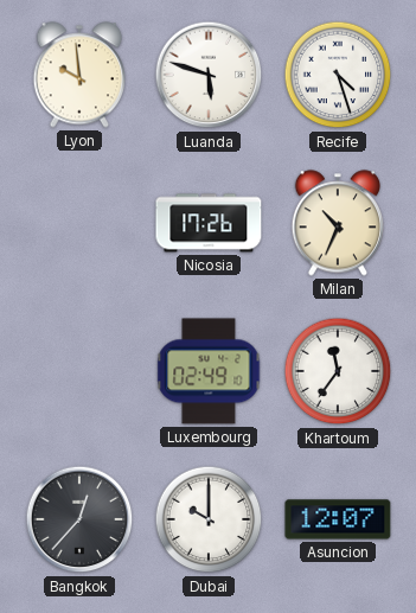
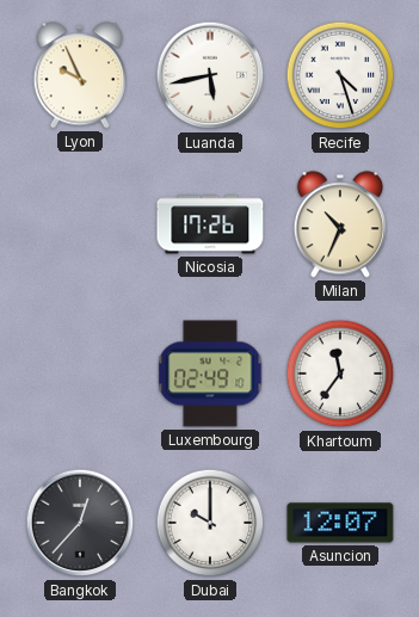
Lyon: 9:59 -> 9:56
Luanda: 5:48 -> 5:43
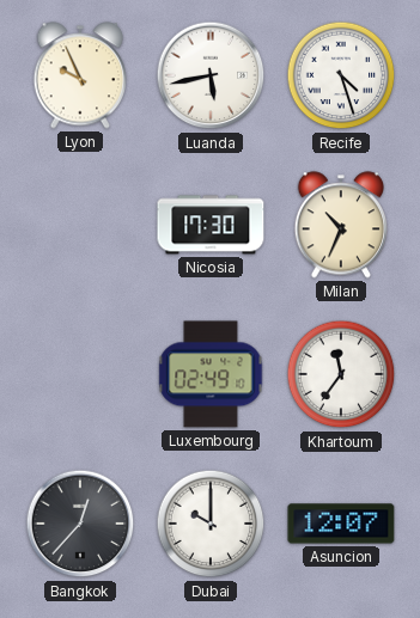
Nicosia: 17:26 -> 17:30
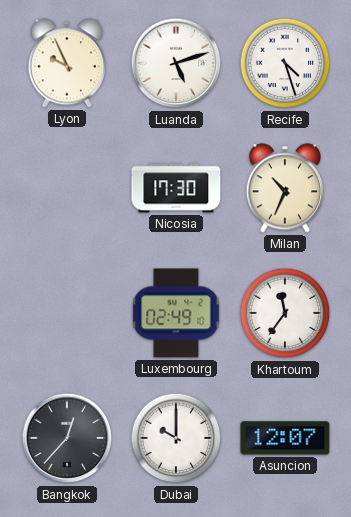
Luanda: 5:43 -> 5:12
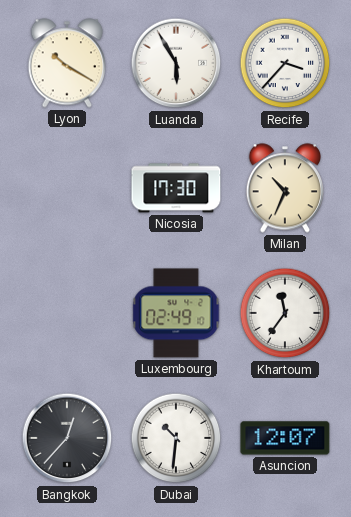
Lyon: 9:56 -> 10:20
Luanda: 5:12 -> 5:55
Recife: 4:27 -> 3:37
Dubai: 10:00 -> 10:31
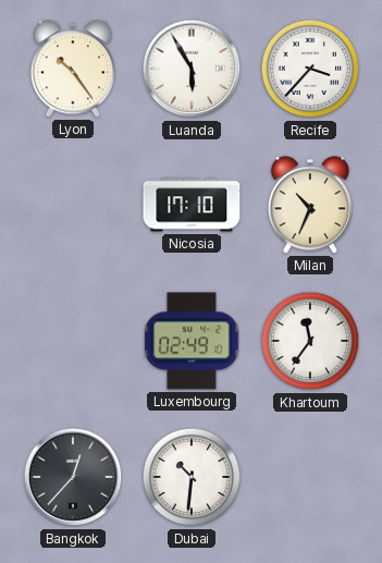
Lyon: 10:20 -> 10:24
Nicosia: 17:30 -> 17:10
Asuncion: 12:07 -> none
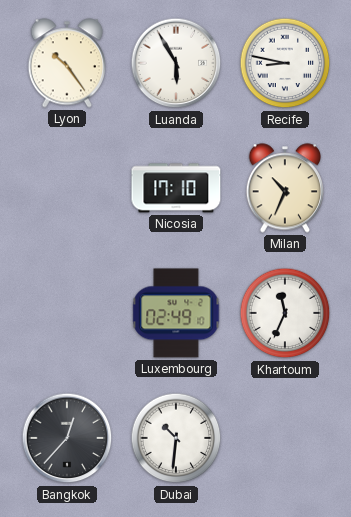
Recife: 3:37 -> 8:47
Khartoum: 11:36 -> 11:34
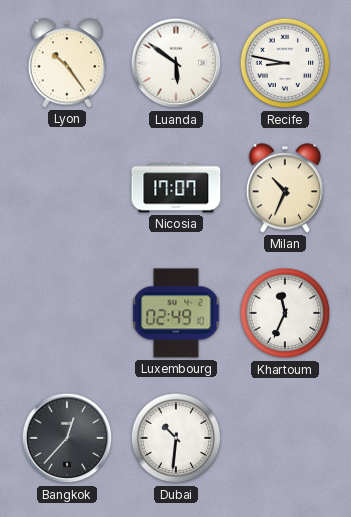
Luanda: 5:55 -> 5:51
Nicosia: 17:10 -> 17:07
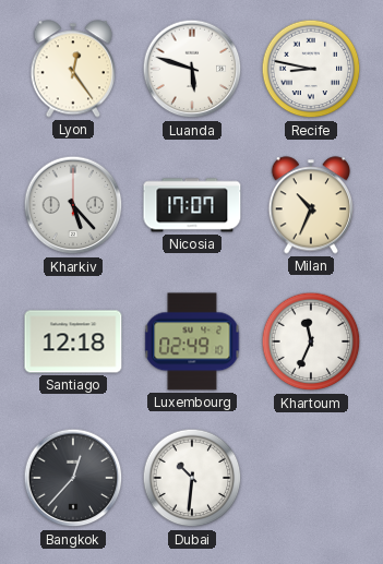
Lyon: 10:24 -> 12:24
Luanda: 5:51 -> 5:48
Kharkiv: none -> 5:23
Santiago: none -> 12:18
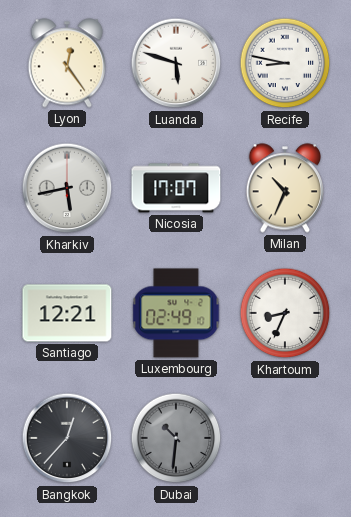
Kharkiv: 5:23 -> 5:43
Santiago: 12:18 -> 12:21
Khartoum: 11:34 -> 8:34
Dubai dial: white -> grey
